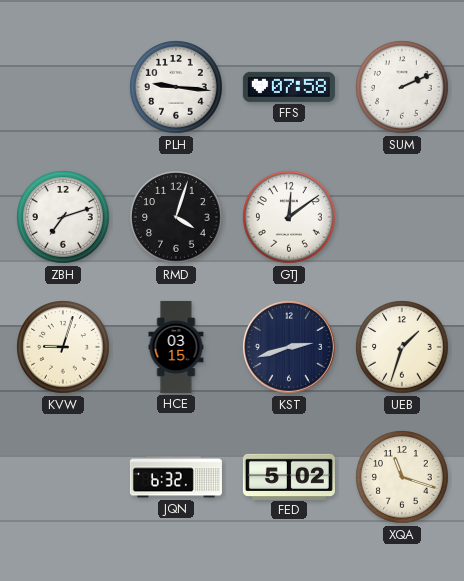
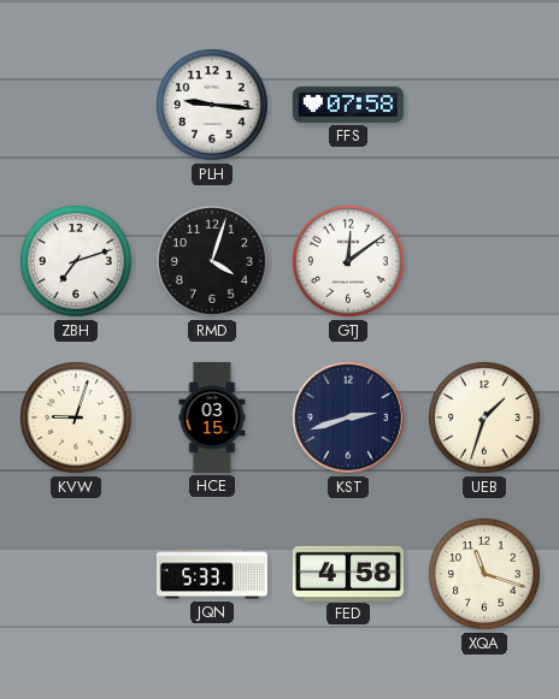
SUM: 2:11 -> none
JQN: 6:32 -> 5:33
FED: 5:02 -> 4:58
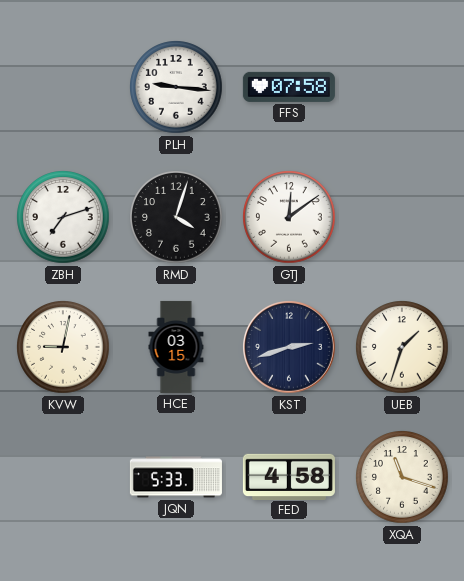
KVW: 9:03 -> 9:02
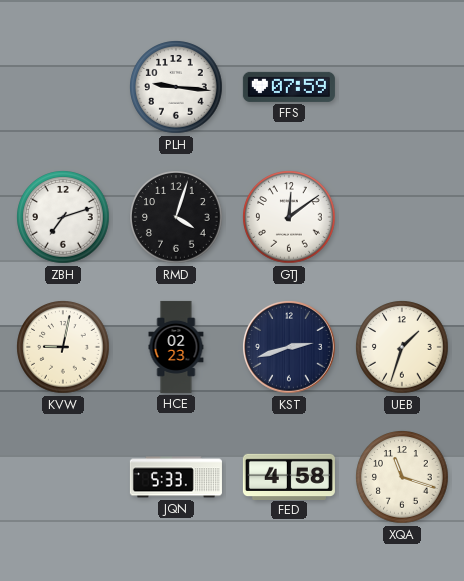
FFS: 07:58 -> 07:59
HCE: 03:15 -> 02:23
